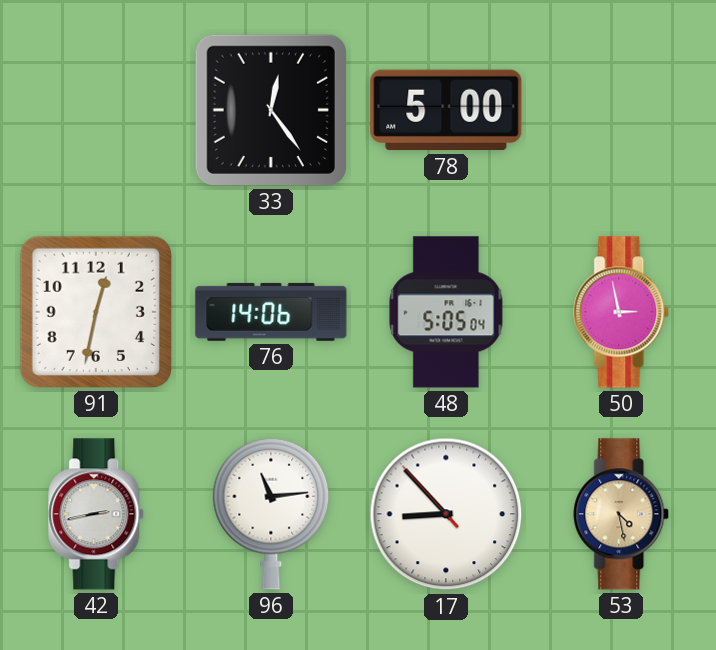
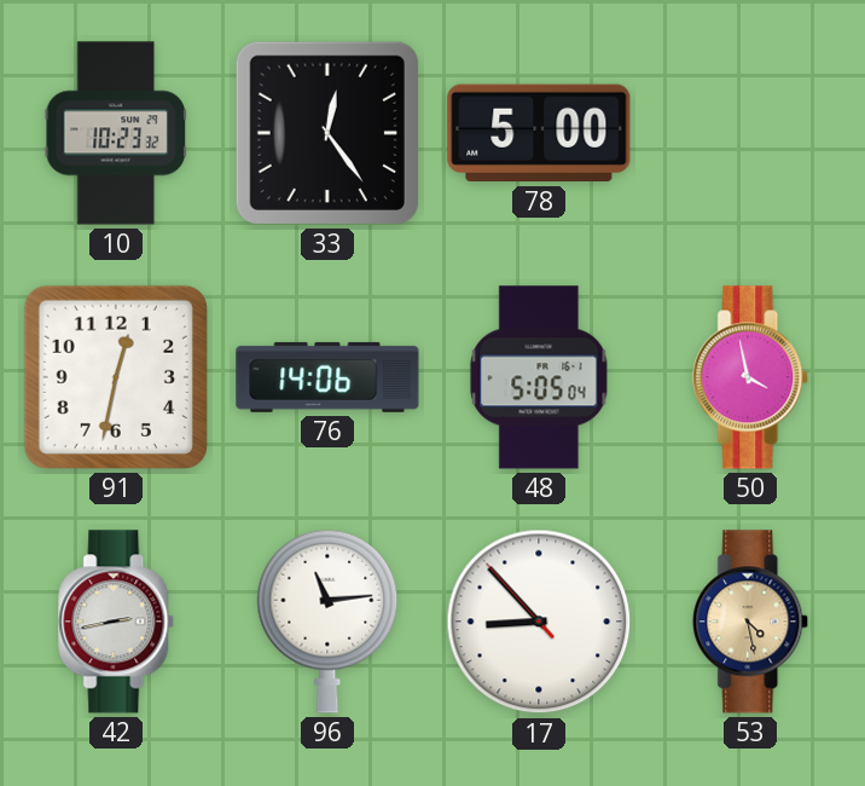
10: none -> 10:23
50: 2:58 -> 3:58
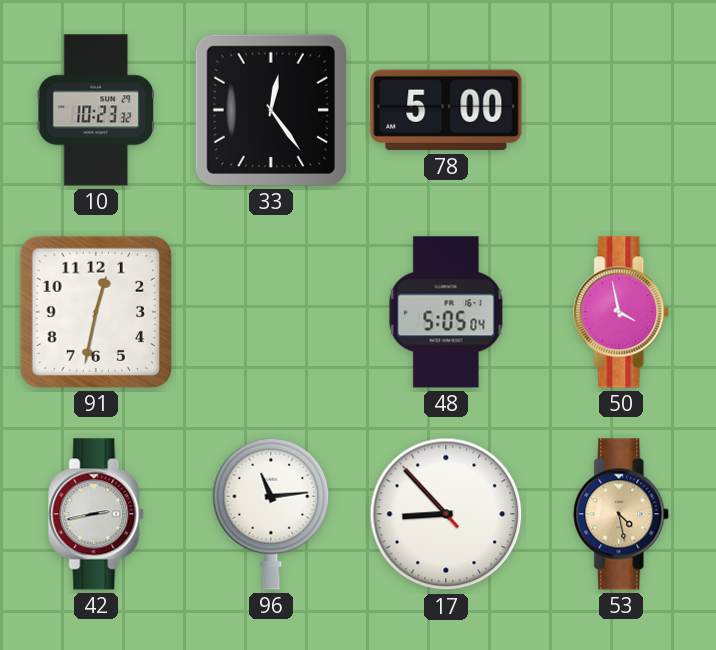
76: 14:06 -> none
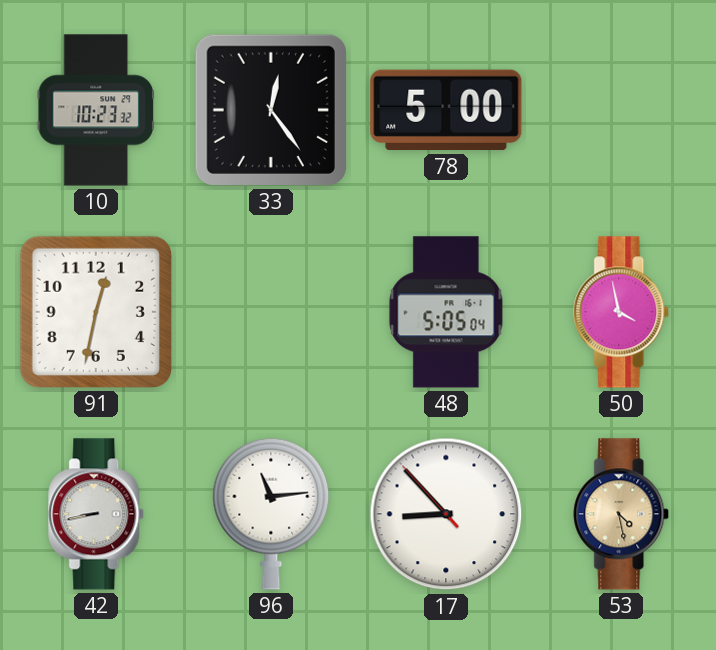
42: 2:43 -> 8:43
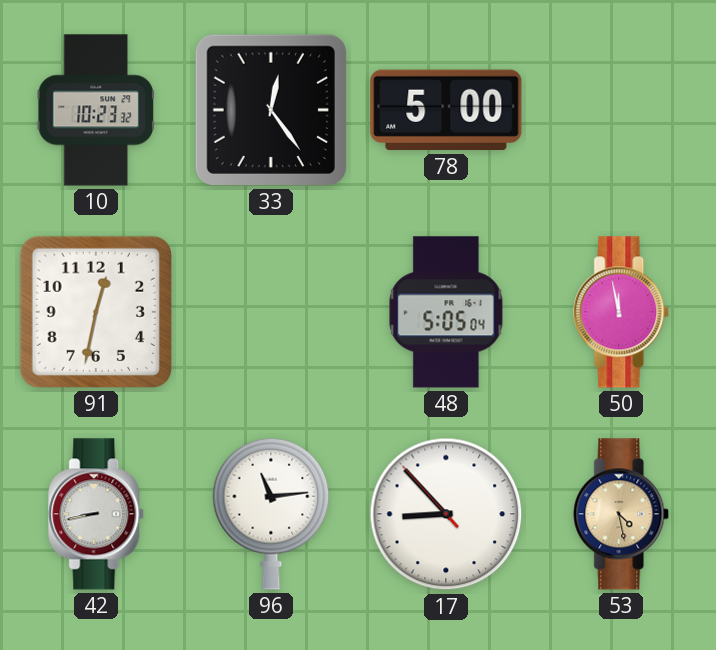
50: 3:58 -> 11:58
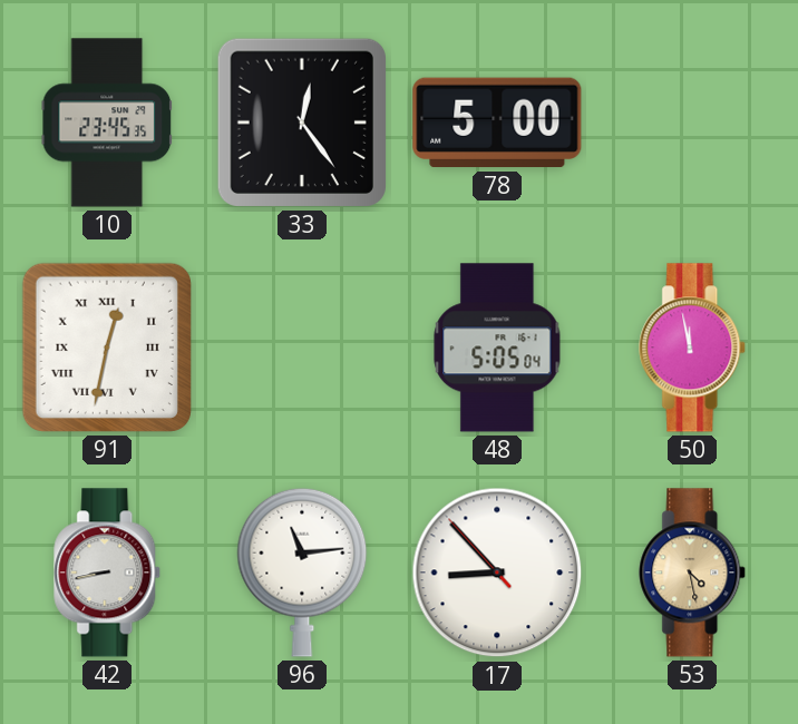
10: 10:23 -> 23:45
91 numerals: Arabic -> Roman
